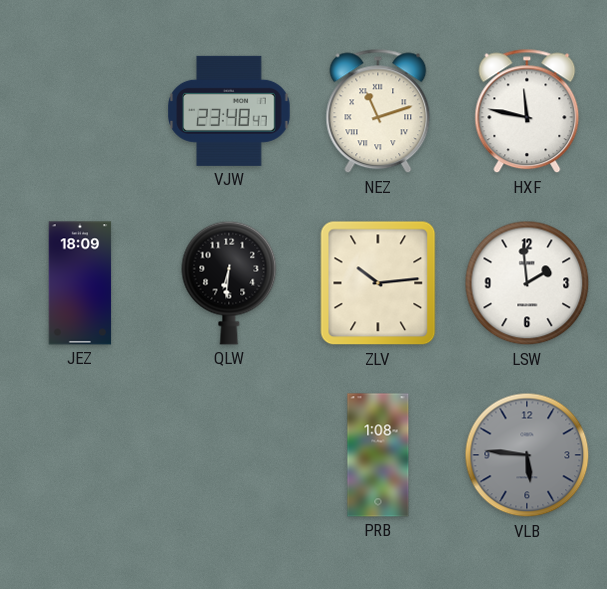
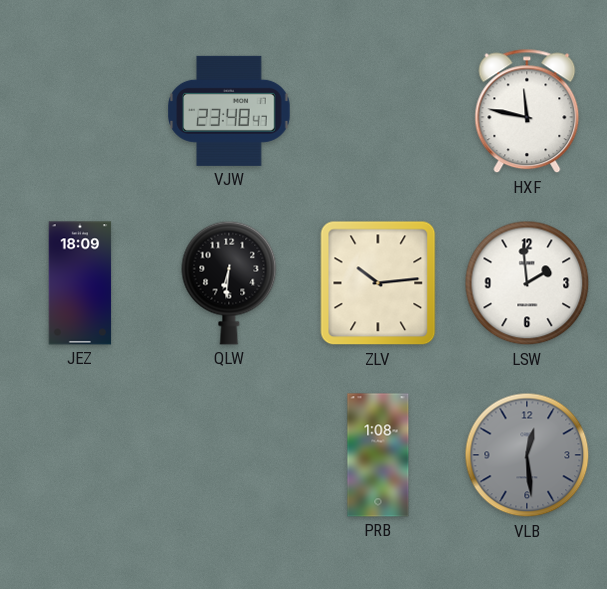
NEZ: 11:12 -> none
VLB: 5:46 -> 12:29
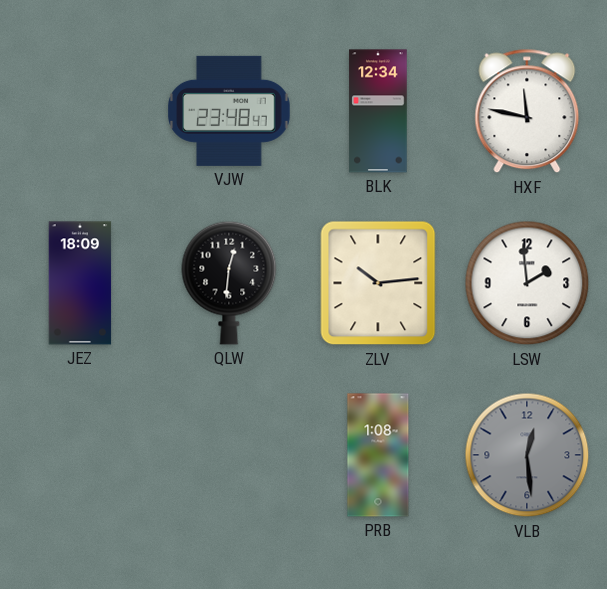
BLK: none -> 12:34
QLW: 6:31 -> 12:31
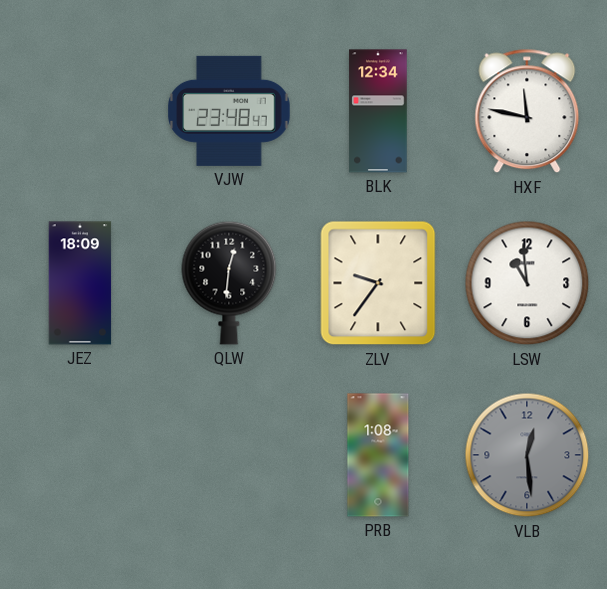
ZLV: 10:14 -> 9:36
LSW: 1:59 -> 10:59
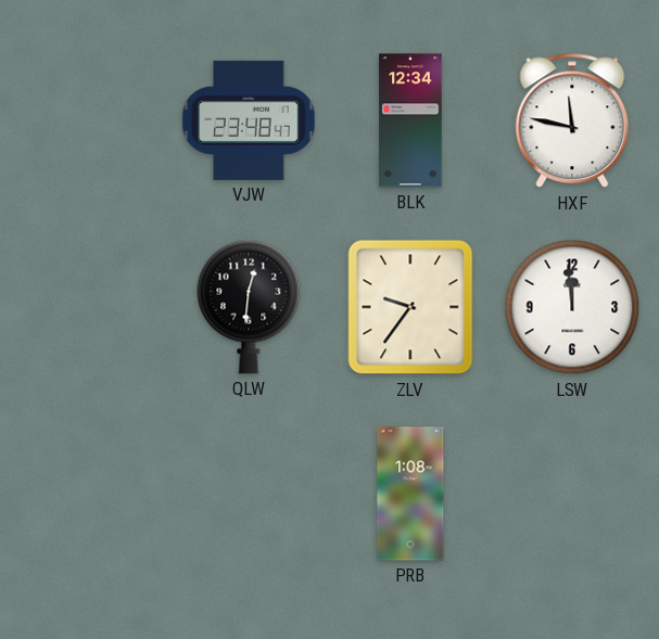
JEZ: 18:09 -> none
LSW: 10:59 -> 11:59
VLB: 12:29 -> none
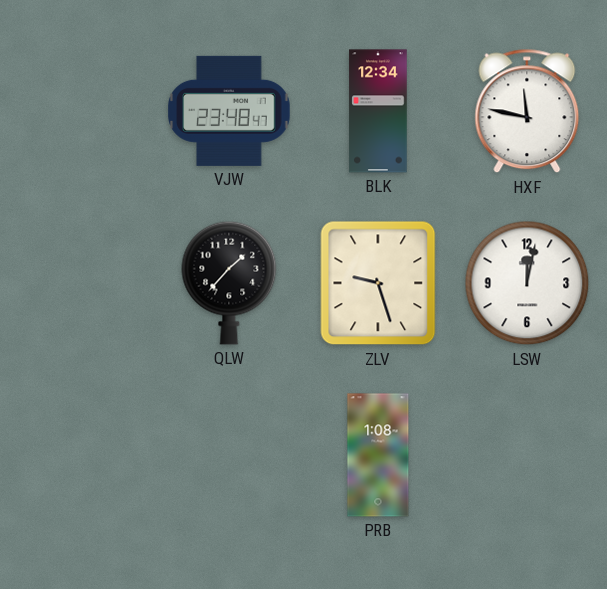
QLW: 12:31 -> 1:37
ZLV: 9:36 -> 9:27
LSW: 11:59 -> 12:02
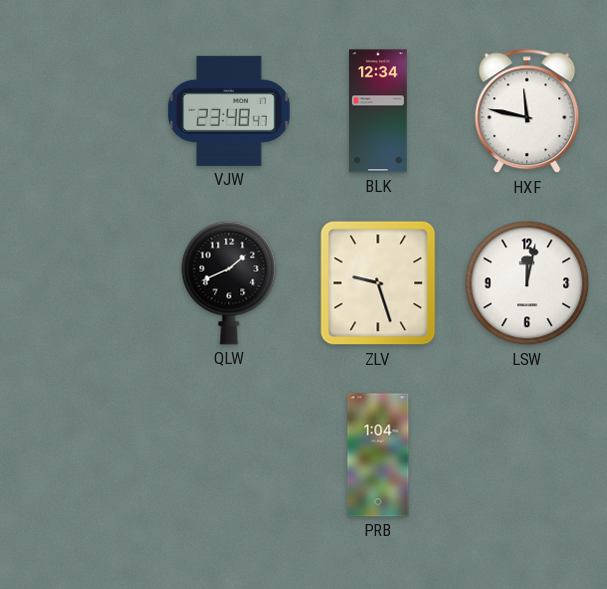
QLW: 1:37 -> 1:41
PRB: 1:08 -> 1:04
